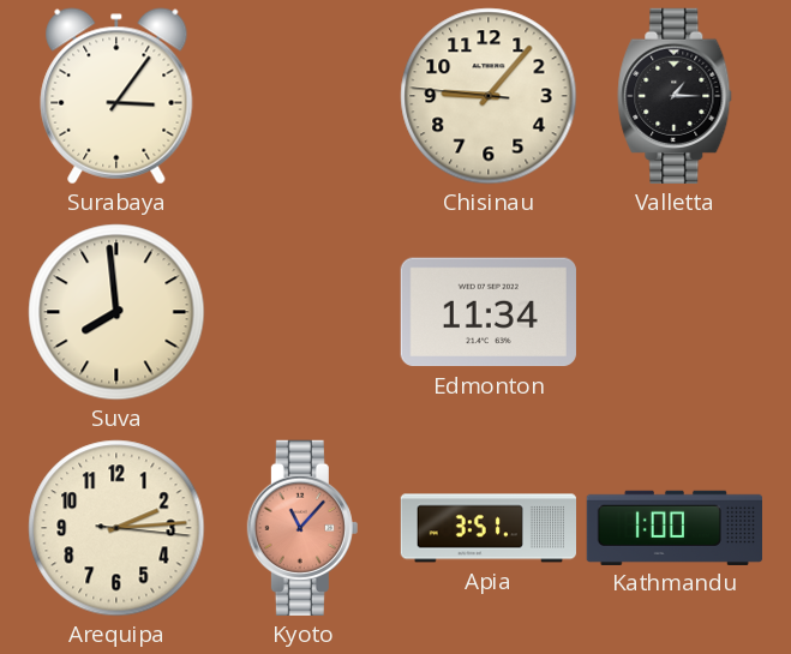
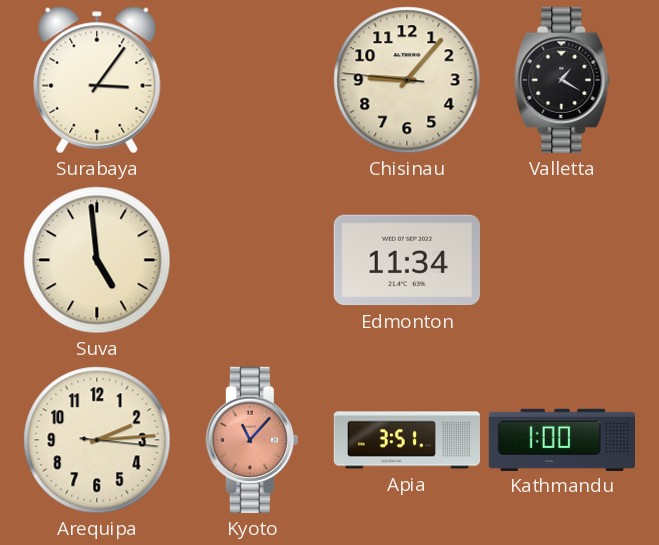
Valletta: 1:15 -> 1:20
Suva: 7:59 -> 4:59
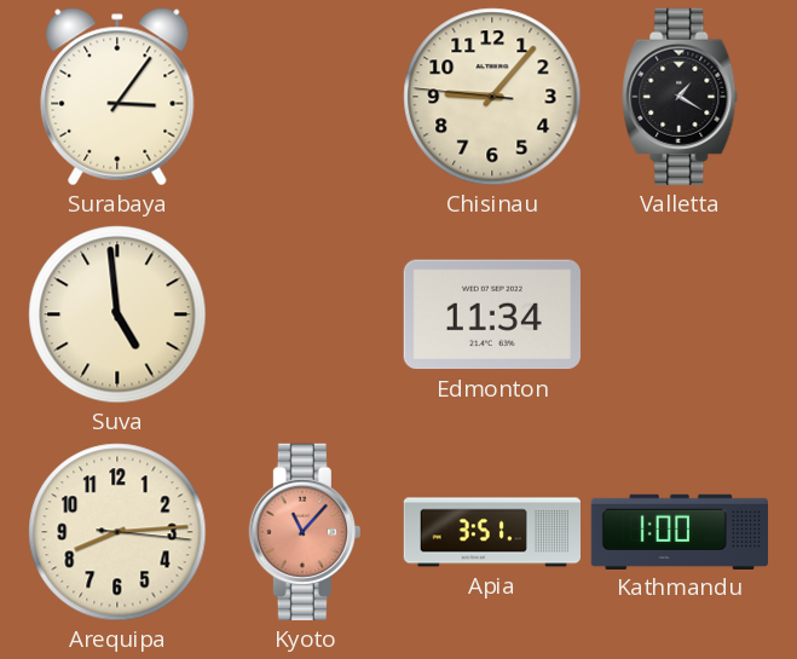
Arequipa: 2:14 -> 8:14
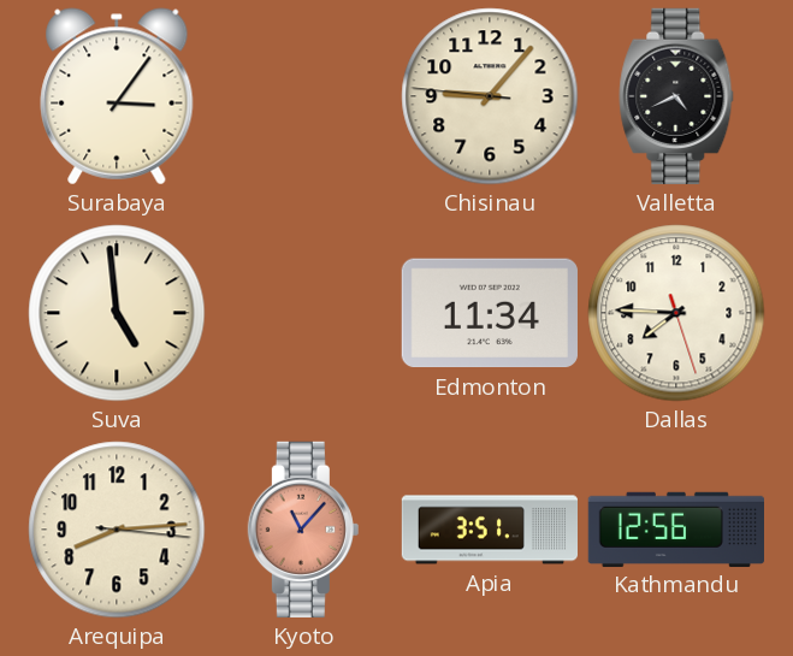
Valletta: 1:20 -> 4:41
Dallas: none -> 7:45
Kathmandu: 1:00 -> 12:56
